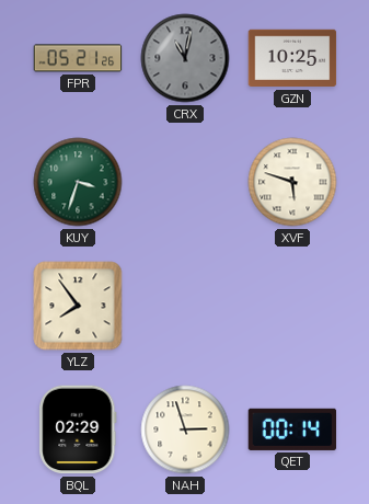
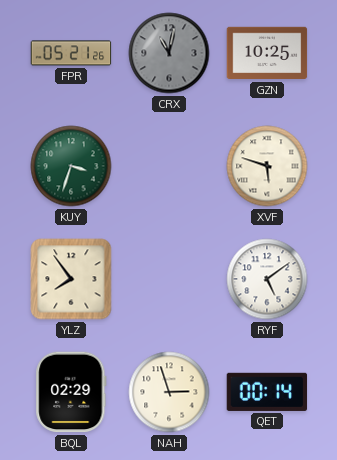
RYF: none -> 5:09
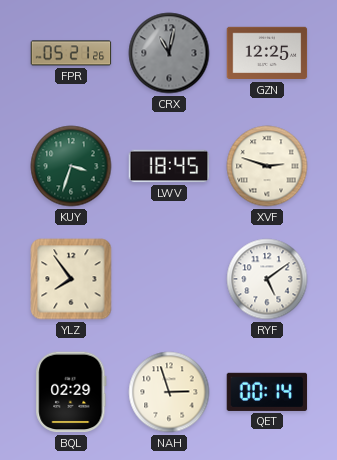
GZN: 10:25 -> 12:25
LWV: none -> 18:45
XVF: 5:48 -> 2:48
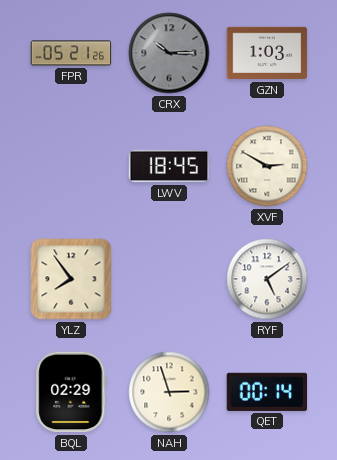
CRX: 11:02 -> 10:15
GZN: 12:25 -> 1:03
KUY: 3:33 -> none
XVF: 2:48 -> 2:50
